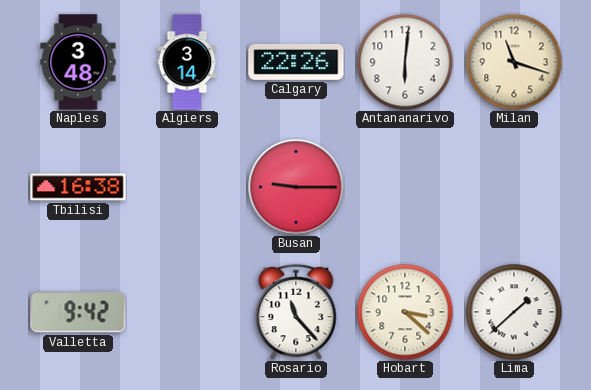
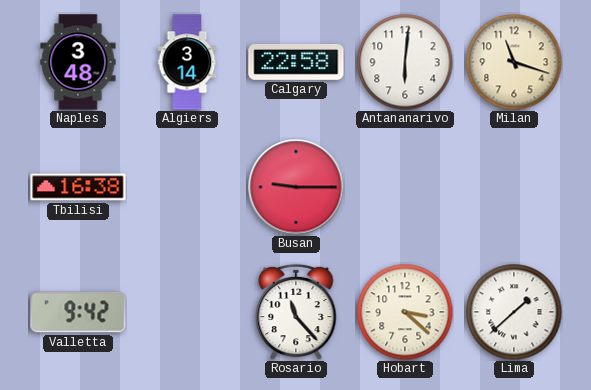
Calgary: 22:26 -> 22:58
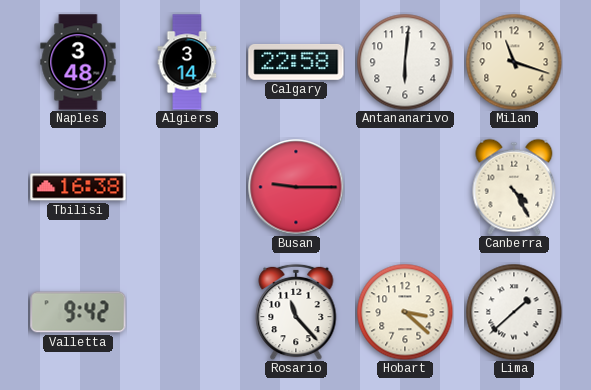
Canberra: none -> 4:25
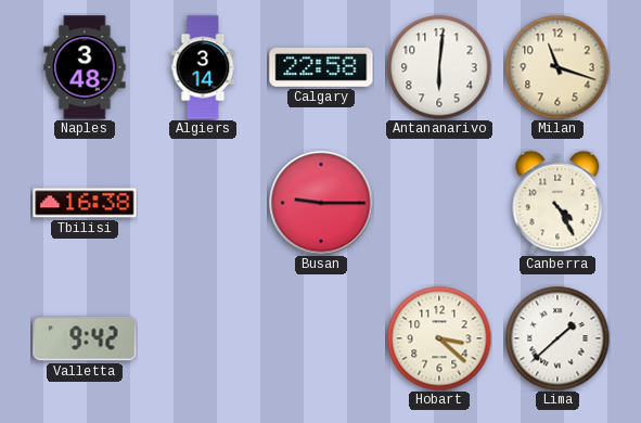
Rosario: 11:23 -> none
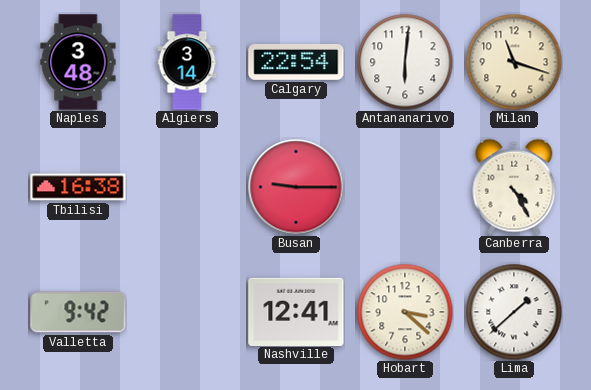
Calgary: 22:58 -> 22:54
Nashville: none -> 12:41
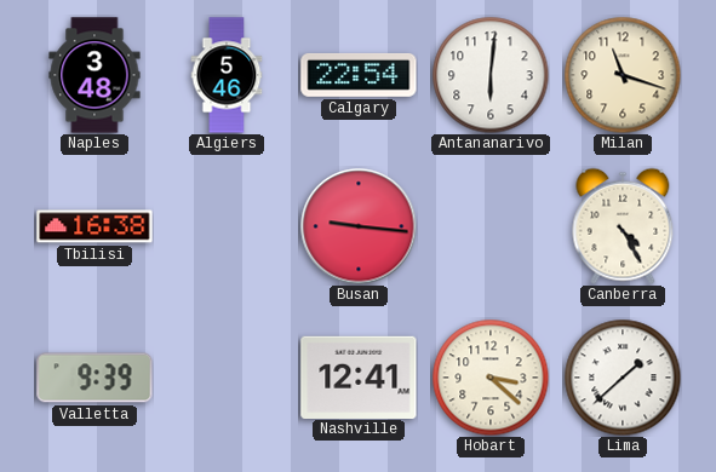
Algiers: 3:14 -> 5:46
Busan: 9:15 -> 9:16
Valletta: 9:42 -> 9:39
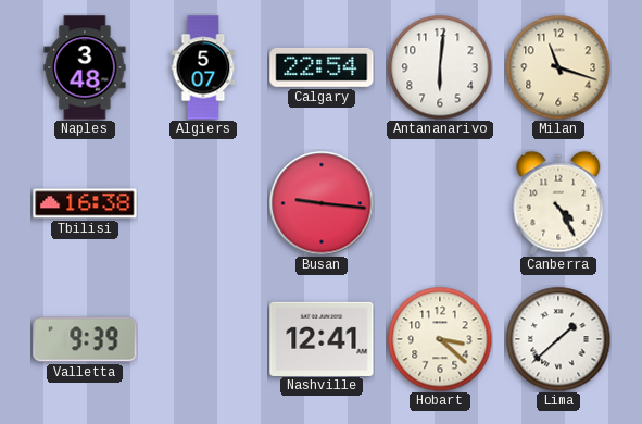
Algiers: 5:46 -> 5:07
